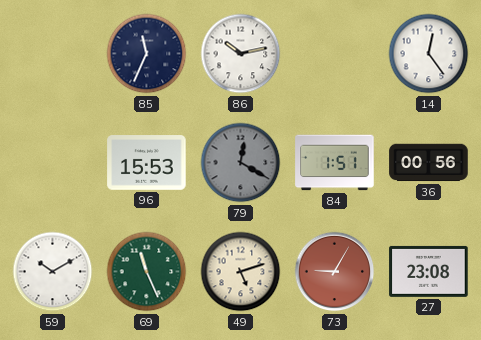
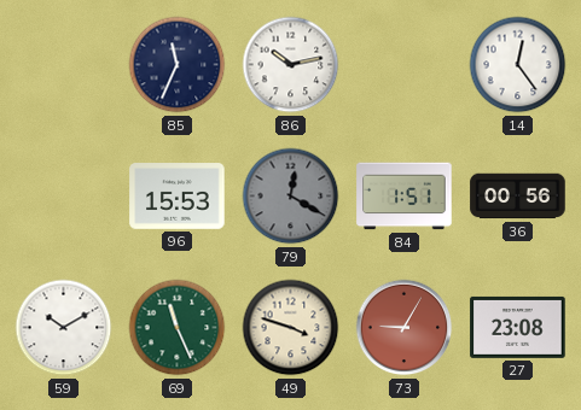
49: 5:12 -> 3:48
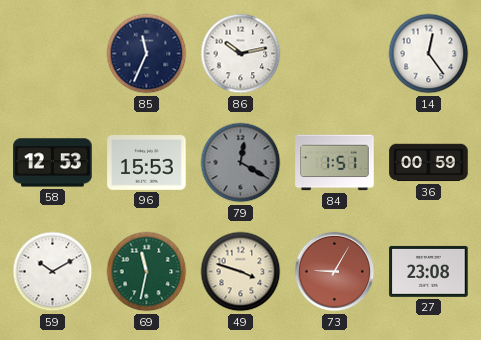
58: none -> 12:53
36: 00:56 -> 00:59
69: 11:26 -> 11:32
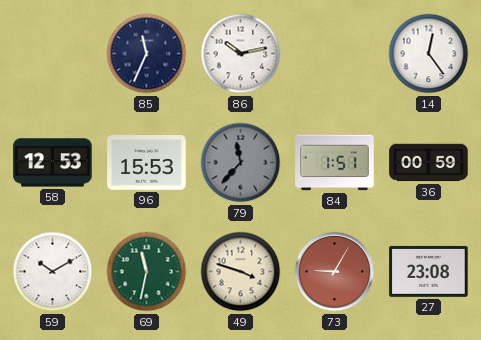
79: 12:20 -> 11:37
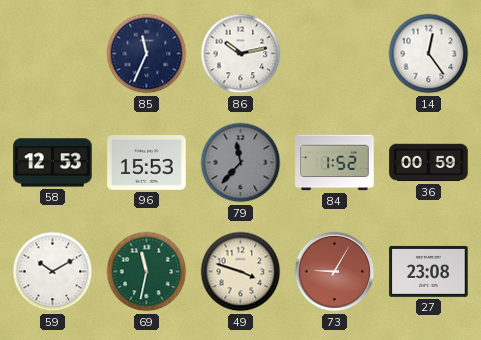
84: 1:51 -> 1:52
